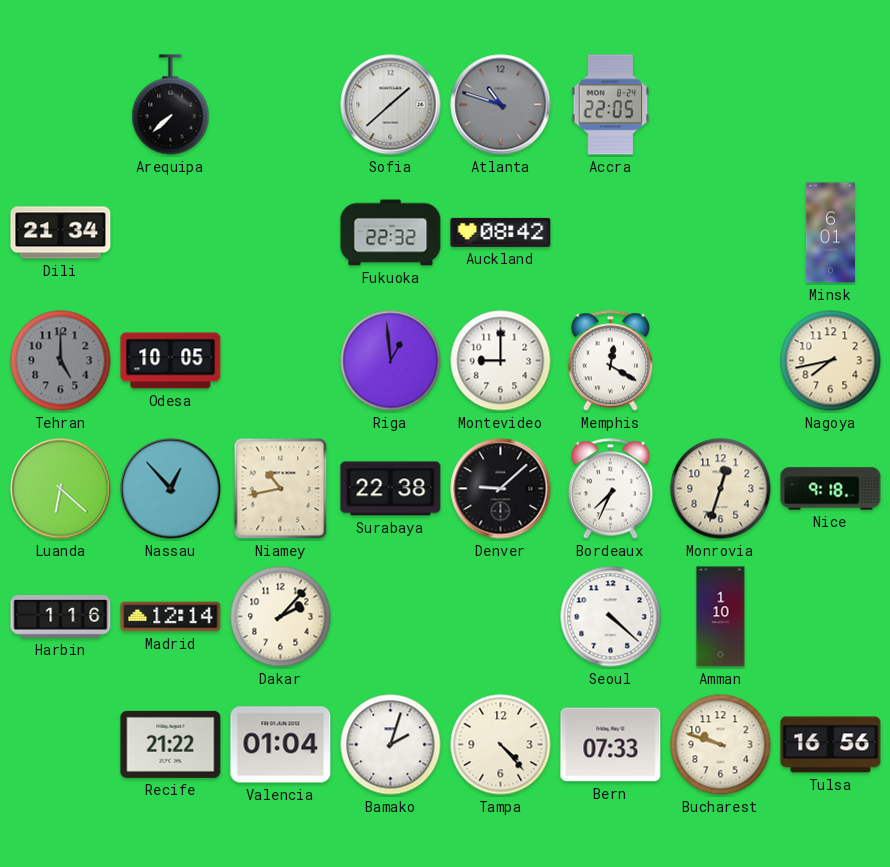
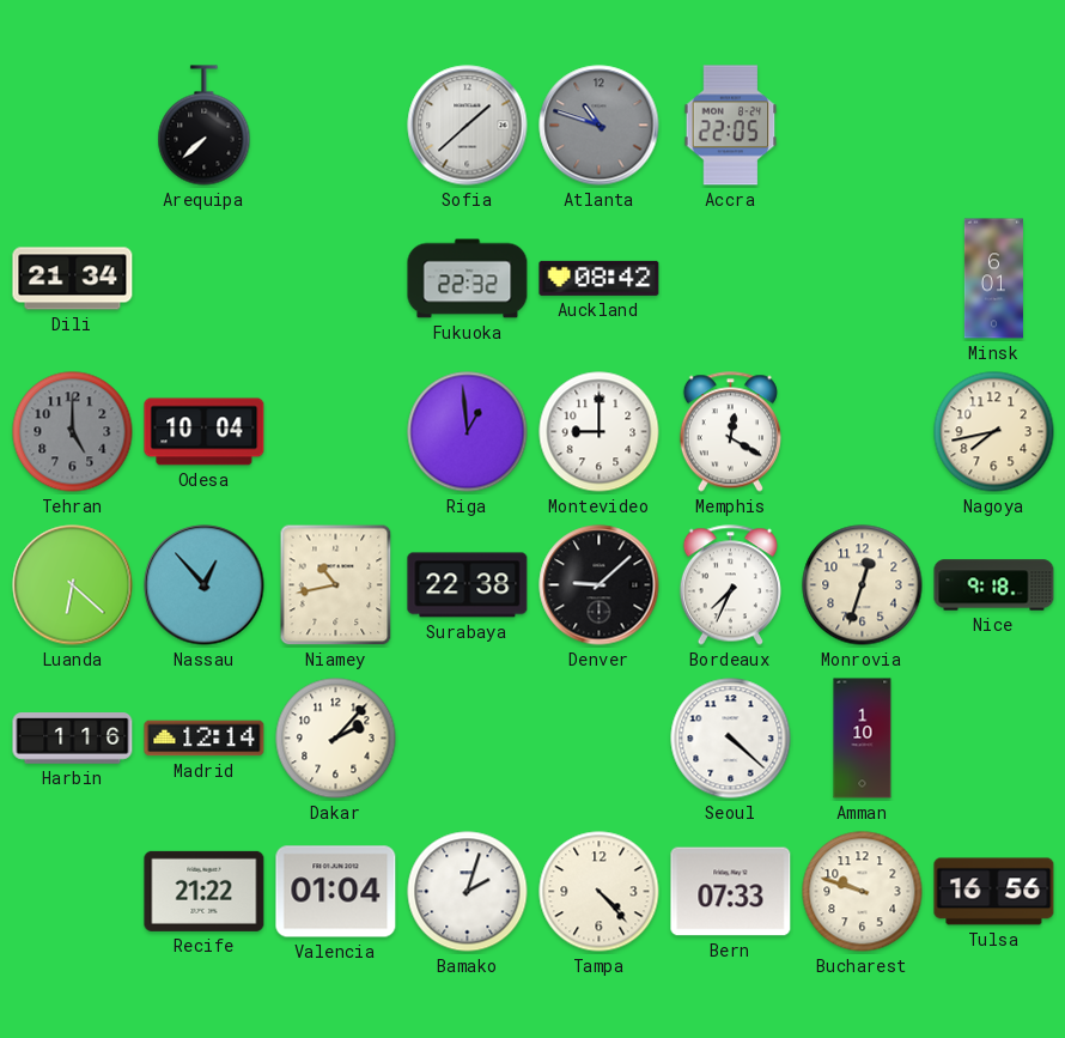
Odesa: 10:05 -> 10:04
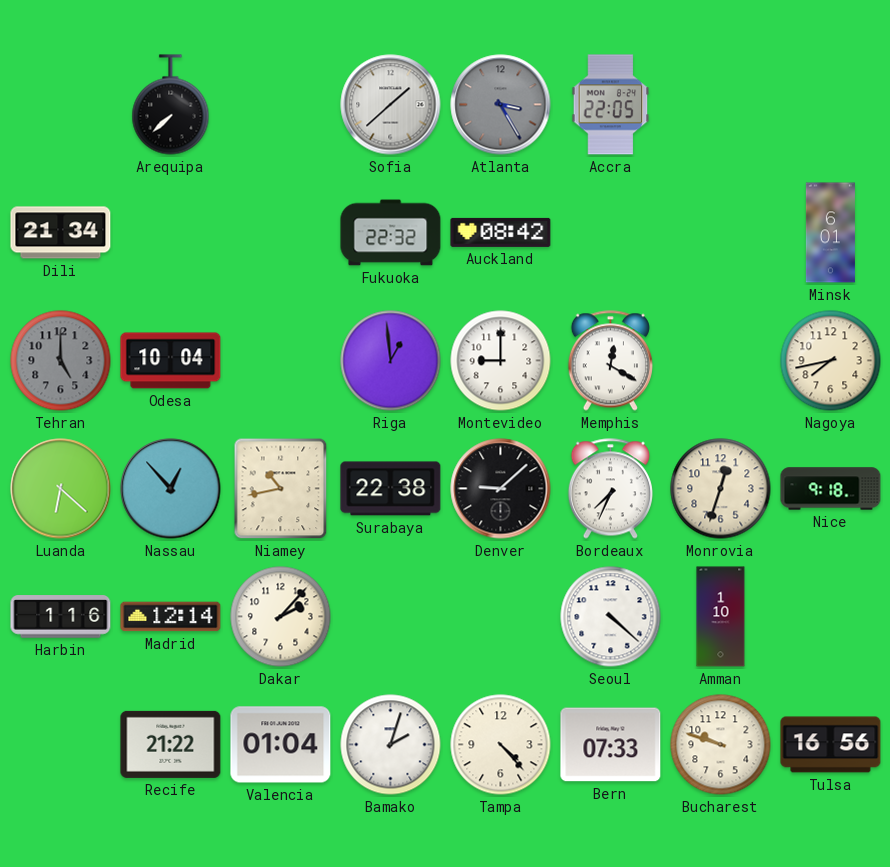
Atlanta: 10:48 -> 3:25
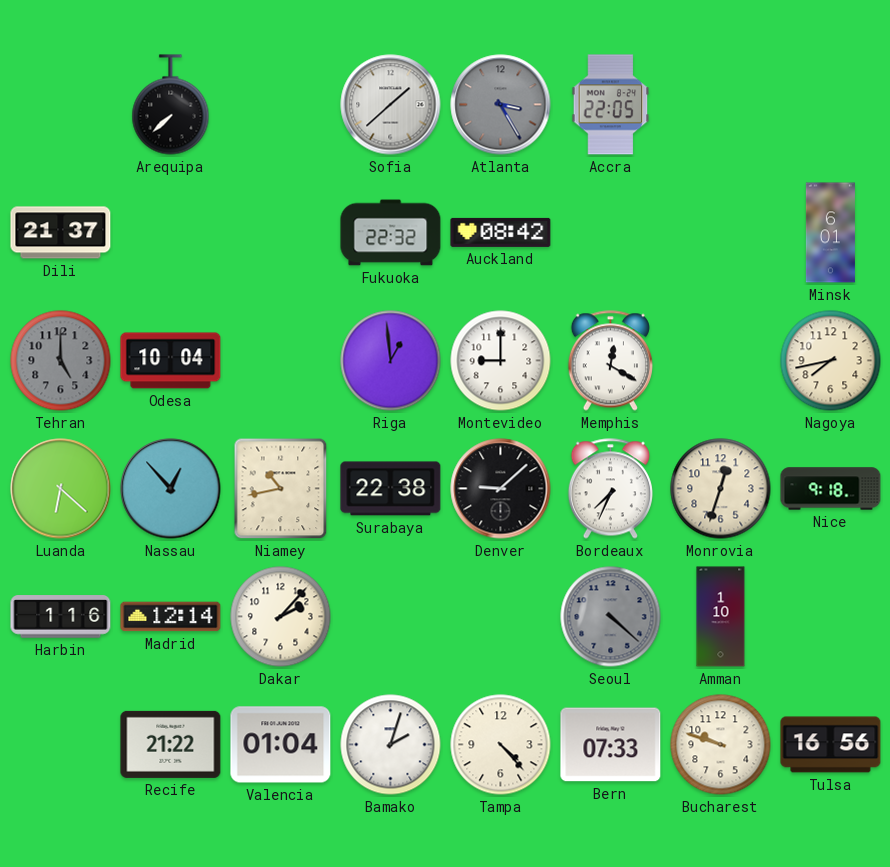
Dili: 21:34 -> 21:37
Seoul dial: white -> grey
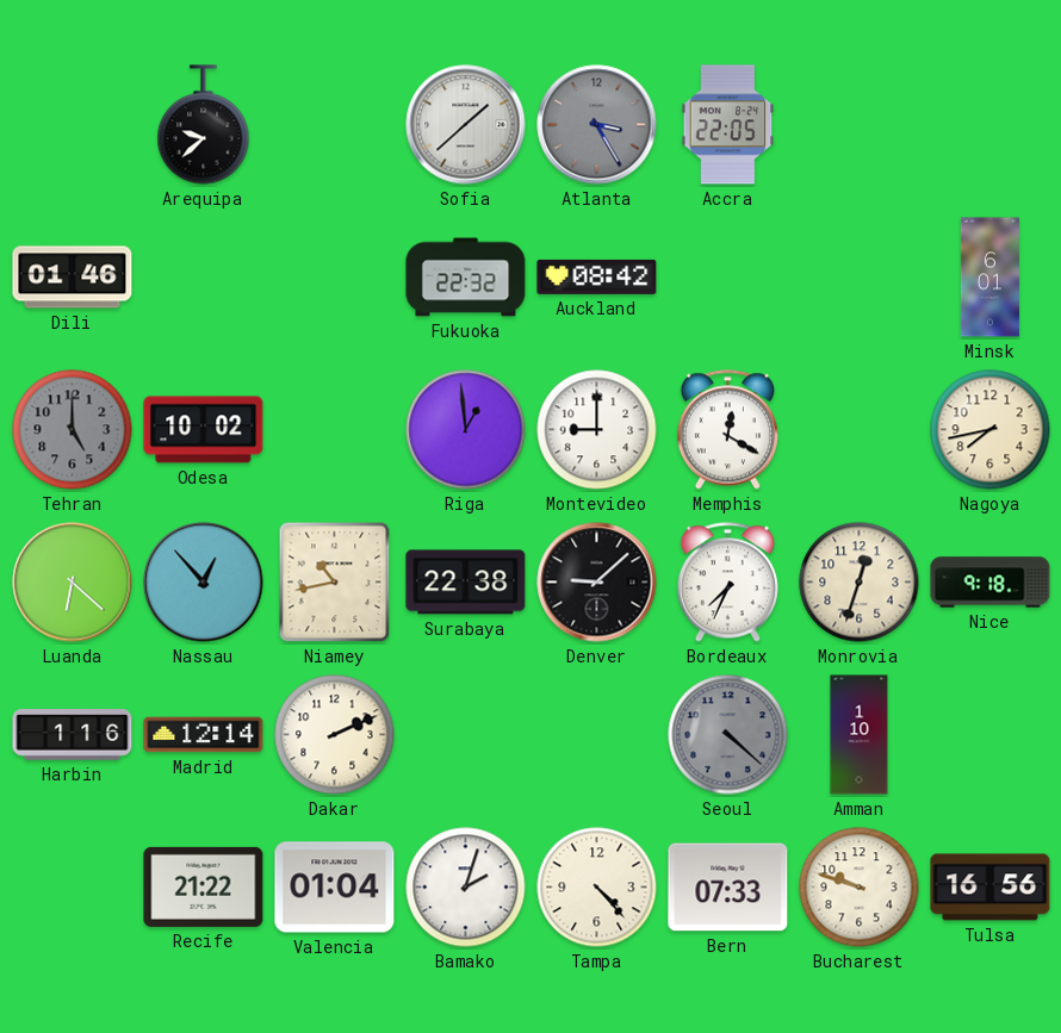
Arequipa: 7:38 -> 9:38
Dili: 21:37 -> 01:46
Odesa: 10:04 -> 10:02
Dakar: 2:07 -> 2:11
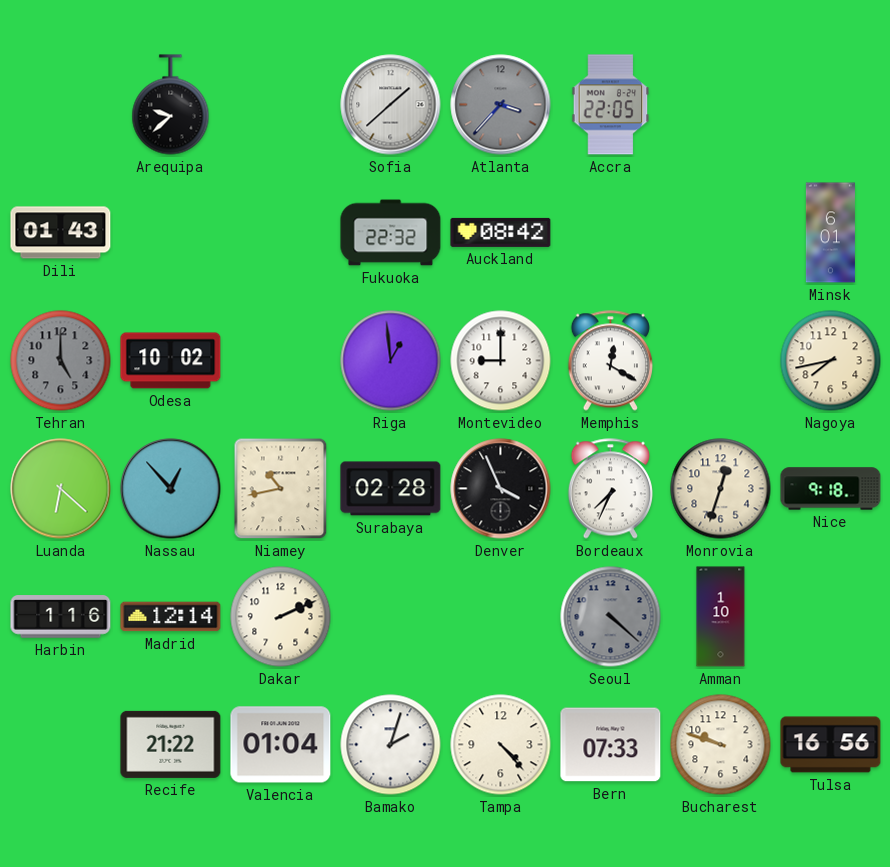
Atlanta: 3:25 -> 3:37
Dili: 01:46 -> 01:43
Surabaya: 22:38 -> 02:28
Denver: 9:08 -> 3:56
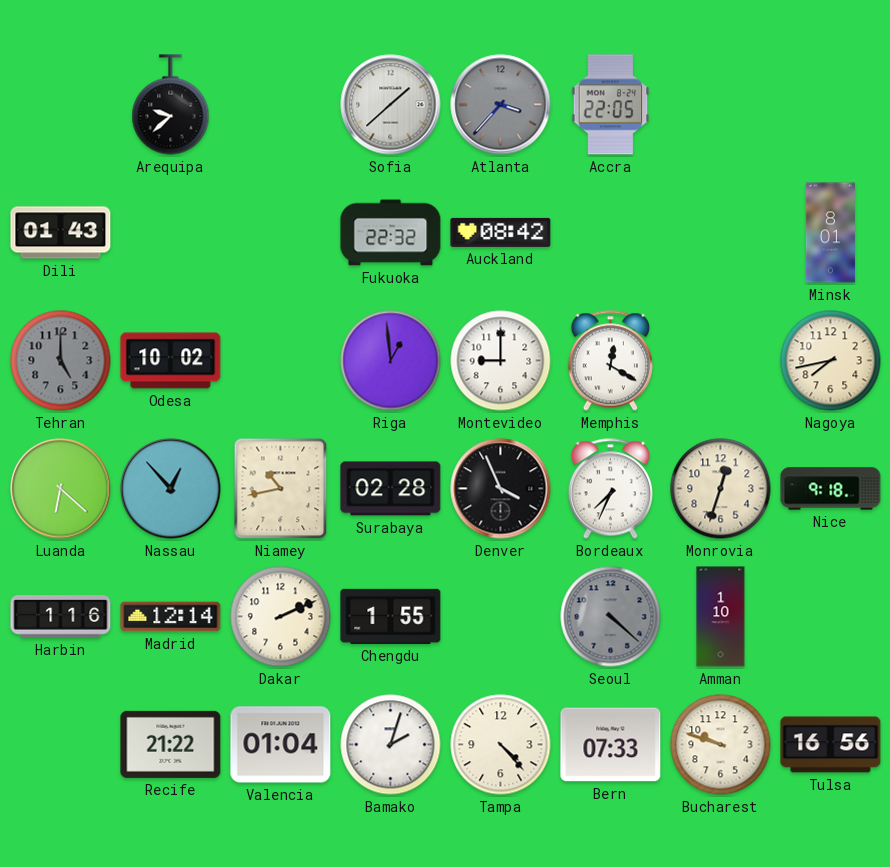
Minsk: 6:01 -> 8:01
Chengdu: none -> 1:55
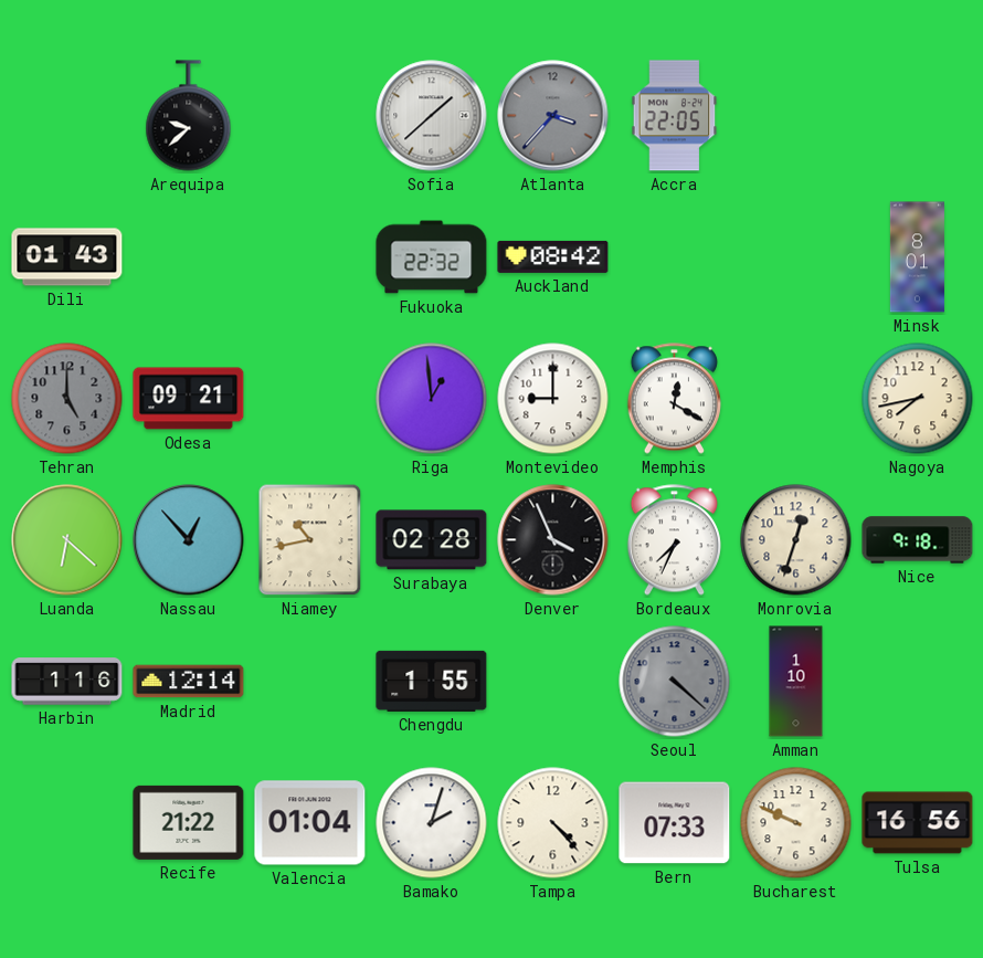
Odesa: 10:02 -> 09:21
Dakar: 2:11 -> none
Bucharest: 9:48 -> 9:49
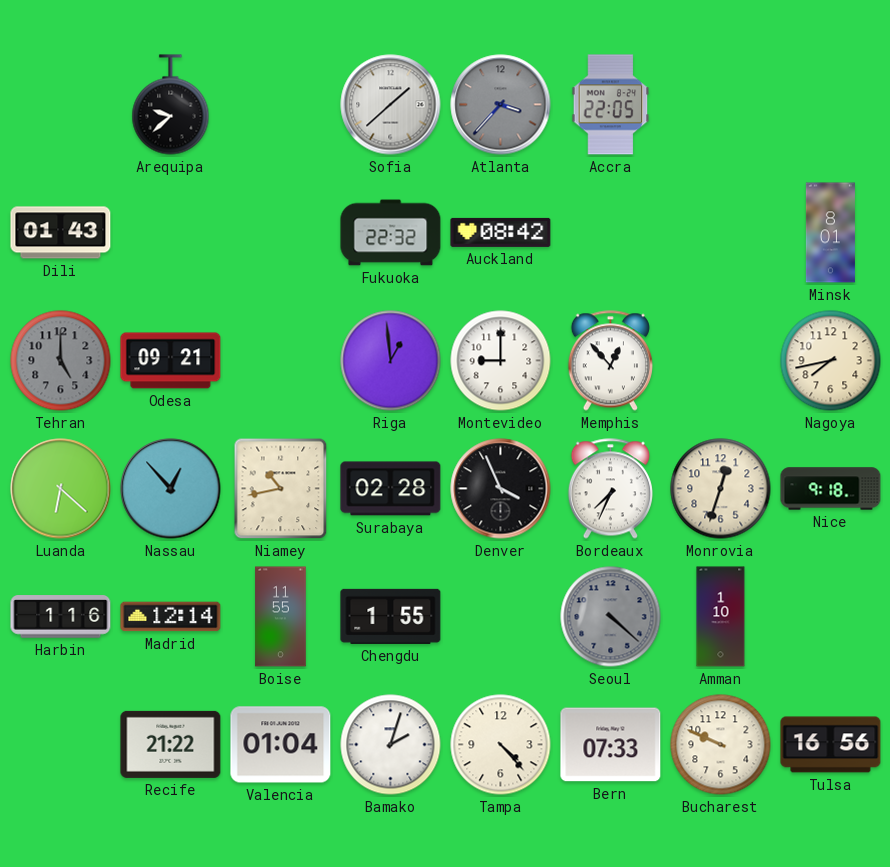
Memphis: 12:20 -> 12:53
Boise: none -> 11:55
